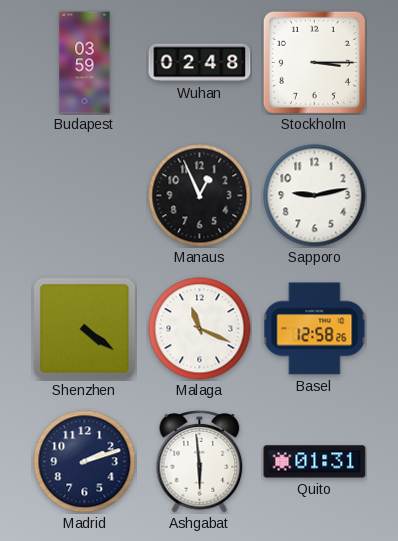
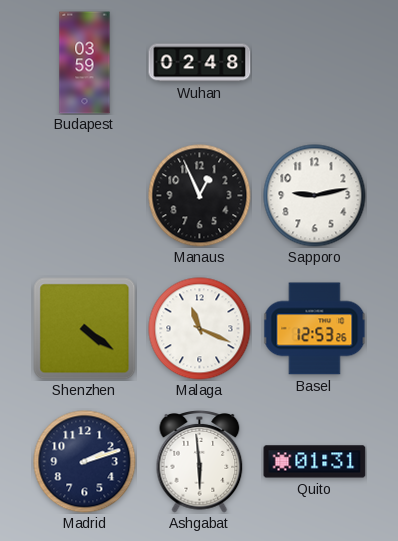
Stockholm: 3:15 -> none
Basel: 12:58 -> 12:53
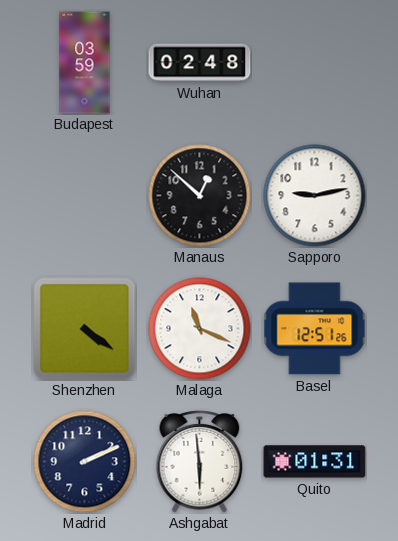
Manaus: 12:56 -> 12:52
Basel: 12:53 -> 12:51
Madrid: 2:12 -> 2:11
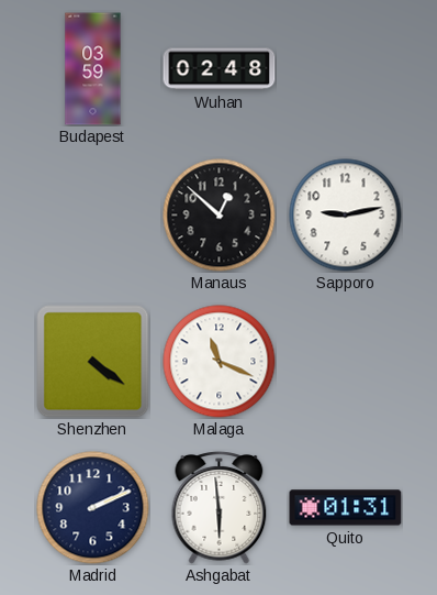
Basel: 12:51 -> none
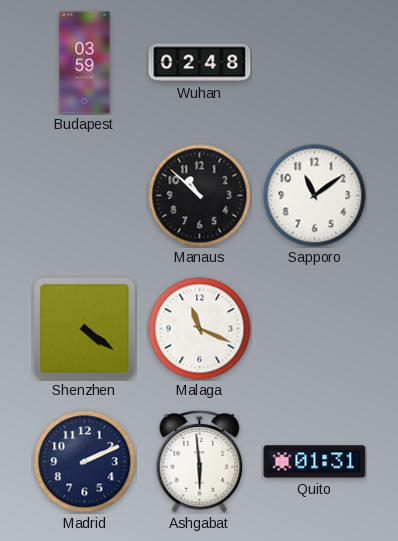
Manaus: 12:52 -> 10:52
Sapporo: 9:13 -> 11:09
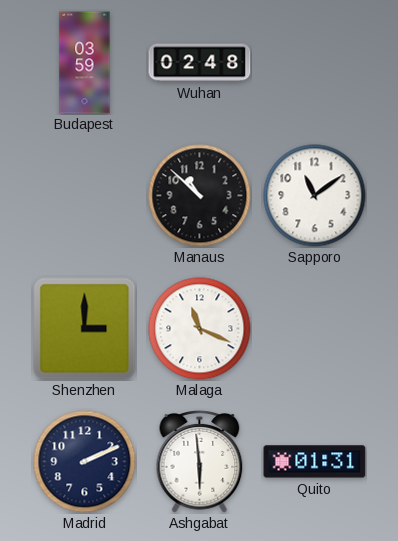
Shenzhen: 4:21 -> 3:00
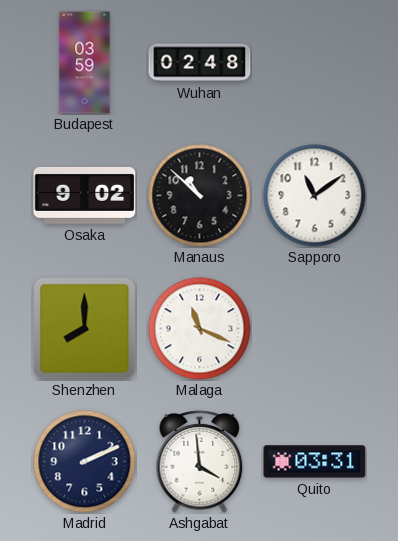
Osaka: none -> 9:02
Shenzhen: 3:00 -> 8:00
Ashgabat: 5:59 -> 3:59
Quito: 01:31 -> 03:31
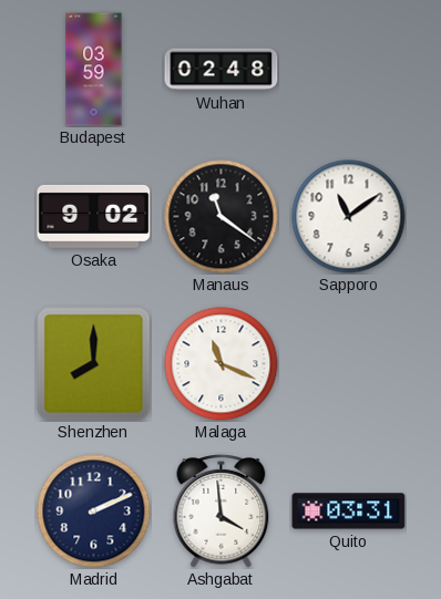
Manaus: 10:52 -> 11:21
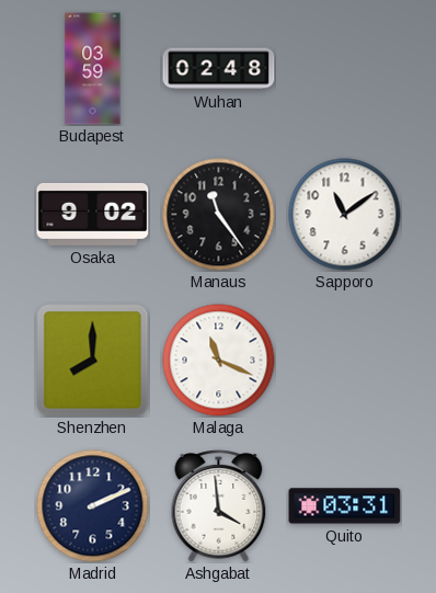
Manaus: 11:21 -> 11:24
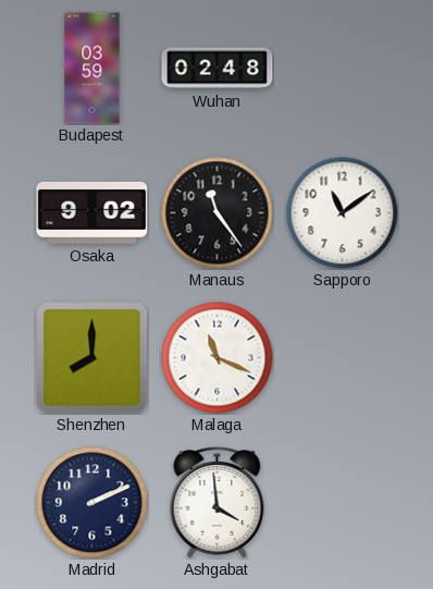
Quito: 03:31 -> none
